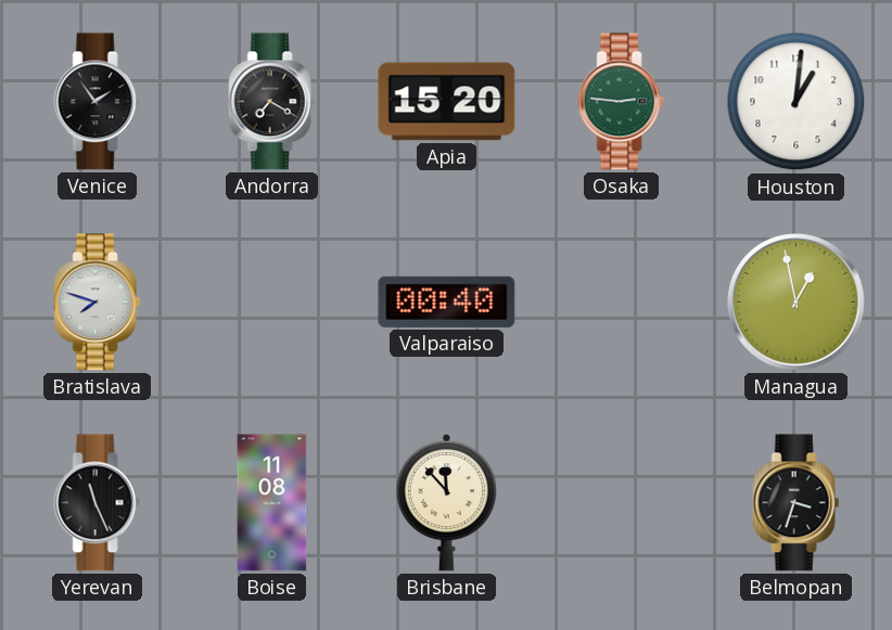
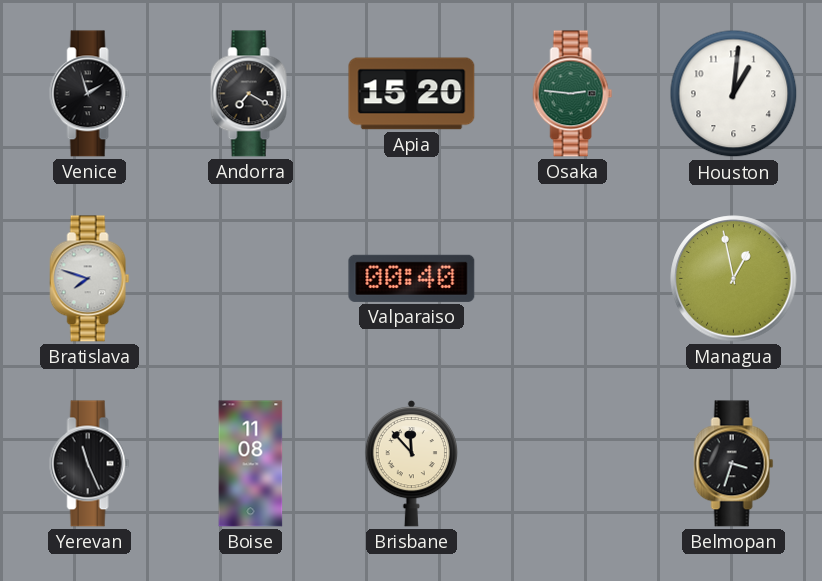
Venice: 1:54 -> 1:57
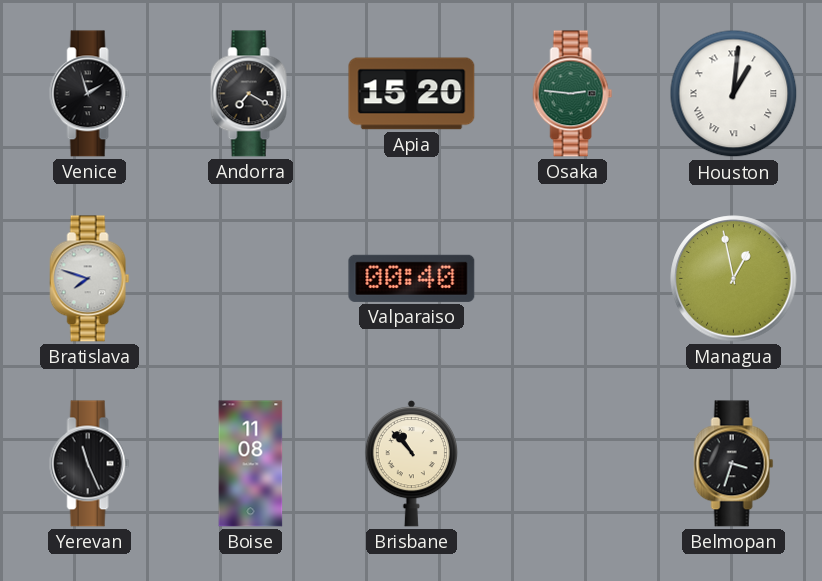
Houston numerals: Arabic -> Roman
Brisbane: 11:53 -> 10:53
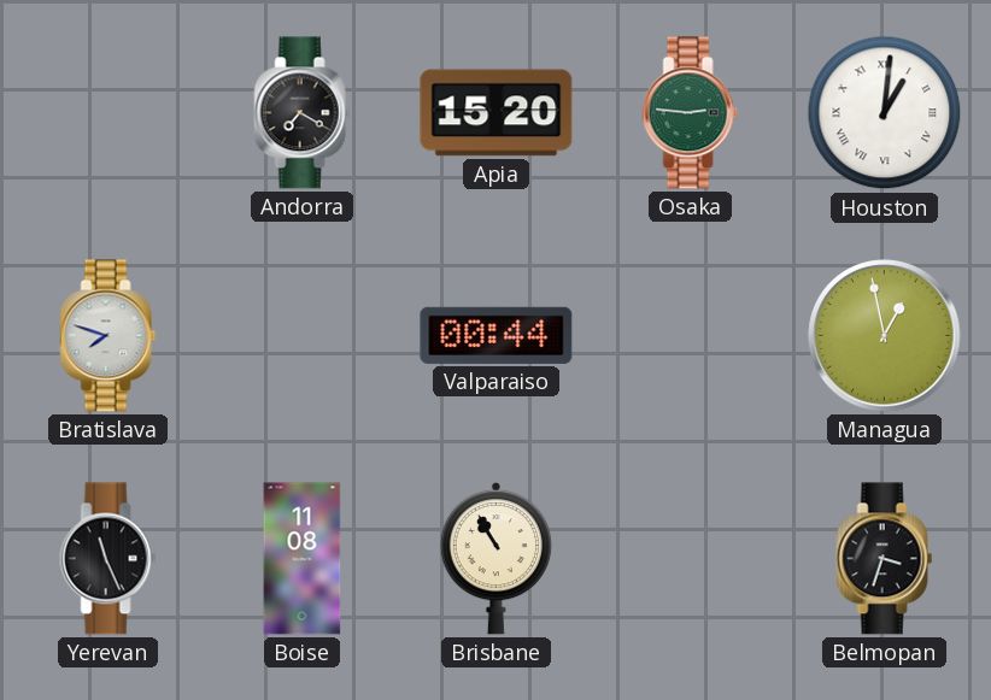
Venice: 1:57 -> none
Valparaiso: 00:40 -> 00:44
Brisbane: 10:53 -> 10:55
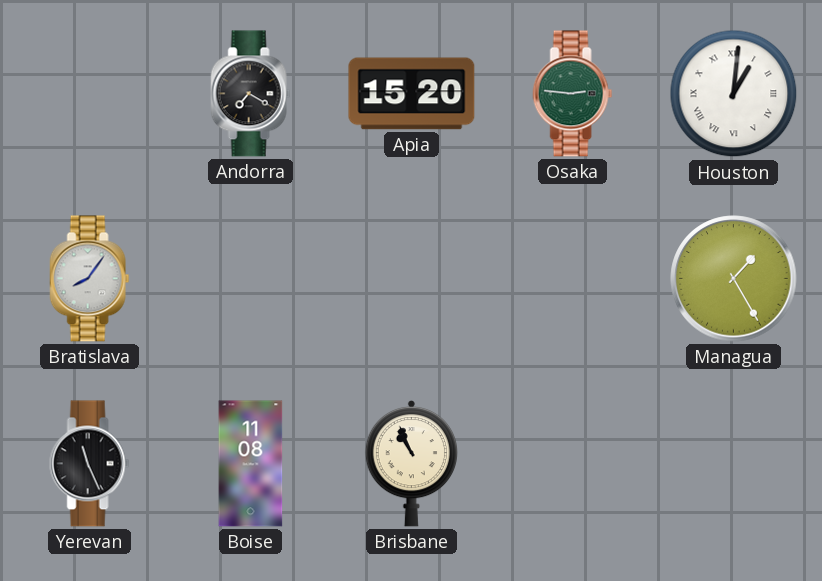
Bratislava: 7:48 -> 8:06
Valparaiso: 00:44 -> none
Managua: 12:58 -> 1:25
Brisbane: 10:55 -> 10:56
Belmopan: 3:33 -> none
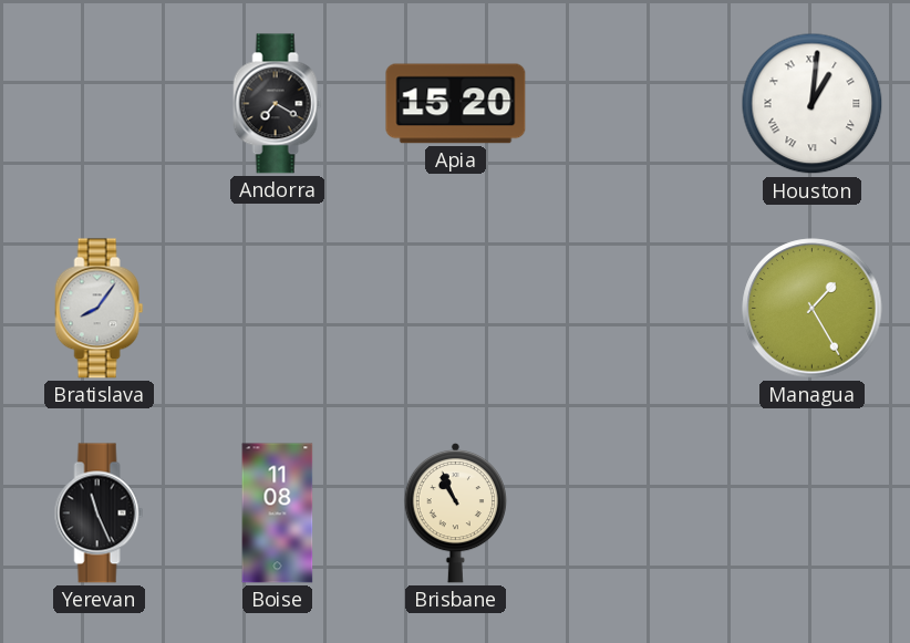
Osaka: 2:46 -> none
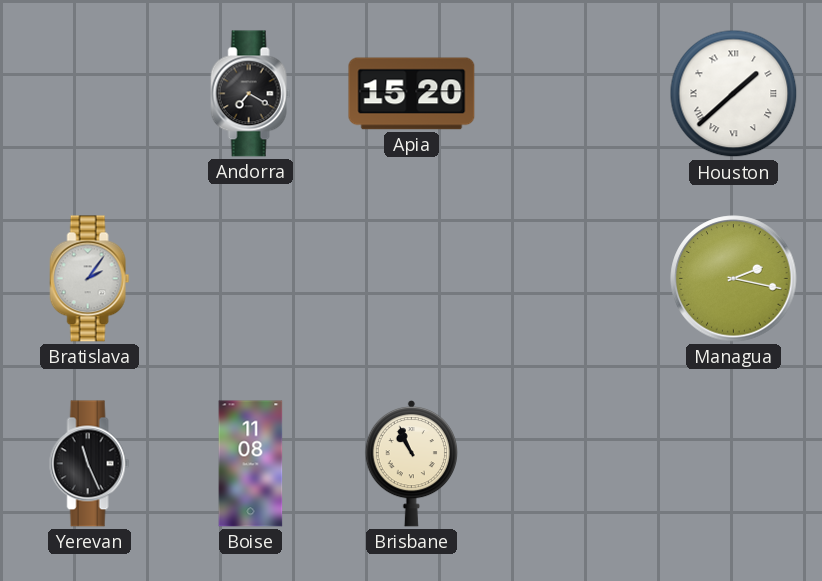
Houston: 1:01 -> 1:38
Bratislava: 8:06 -> 2:06
Managua: 1:25 -> 2:17
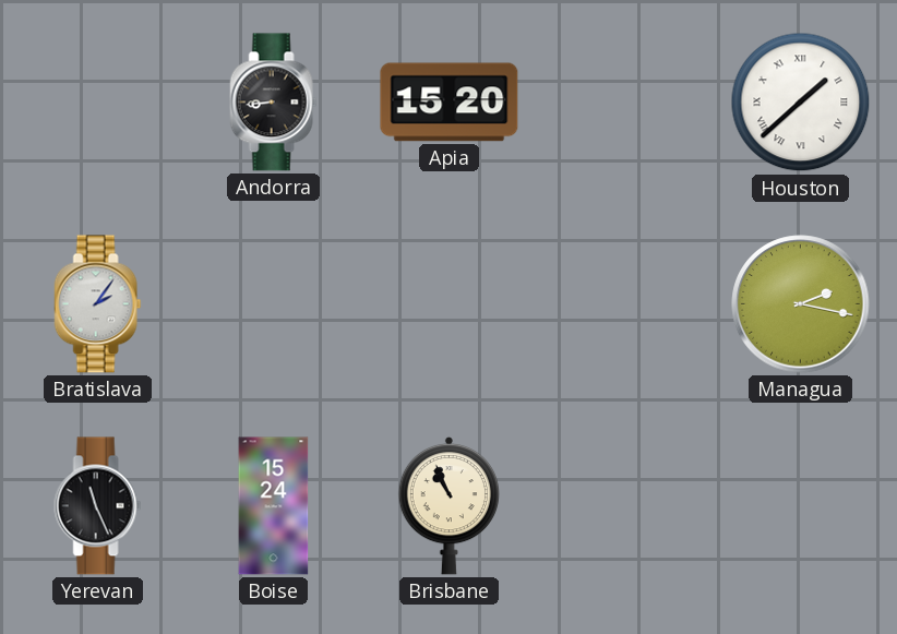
Andorra: 7:20 -> 8:44
Boise: 11:08 -> 15:24
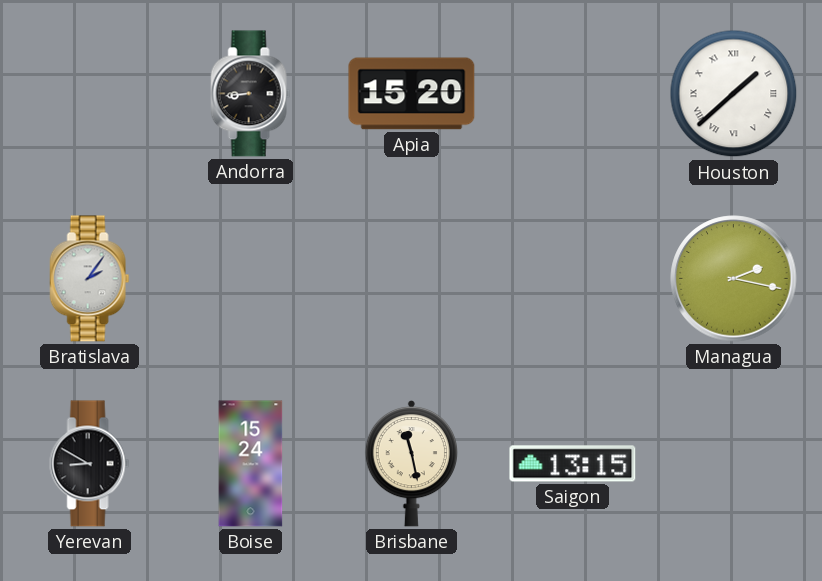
Yerevan: 11:26 -> 8:50
Brisbane: 10:56 -> 11:28
Saigon: none -> 13:15
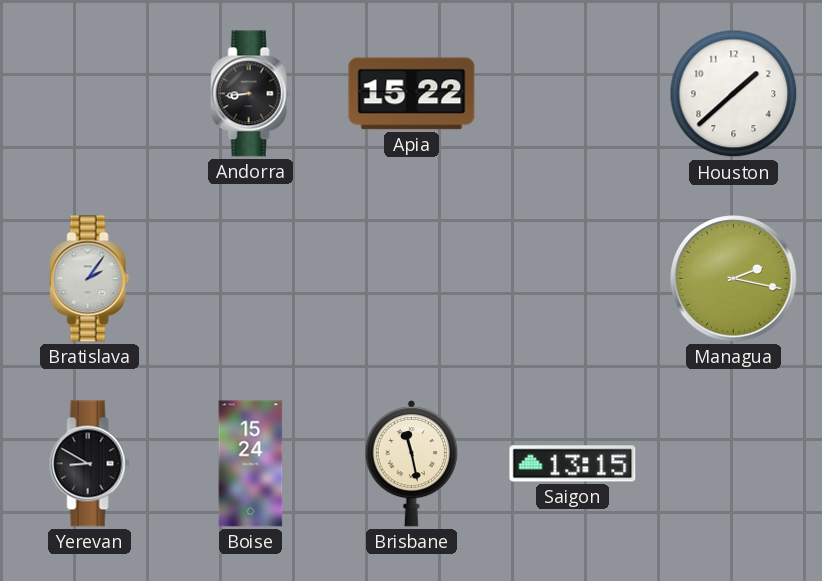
Apia: 15:20 -> 15:22
Houston numerals: Roman -> Arabic
